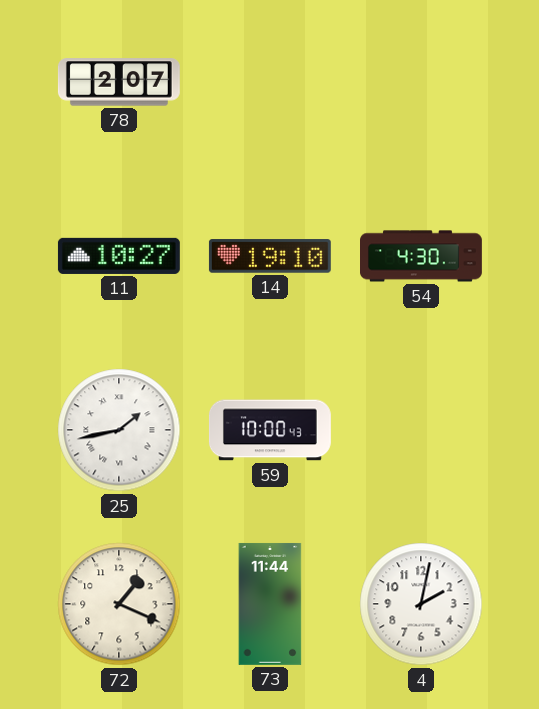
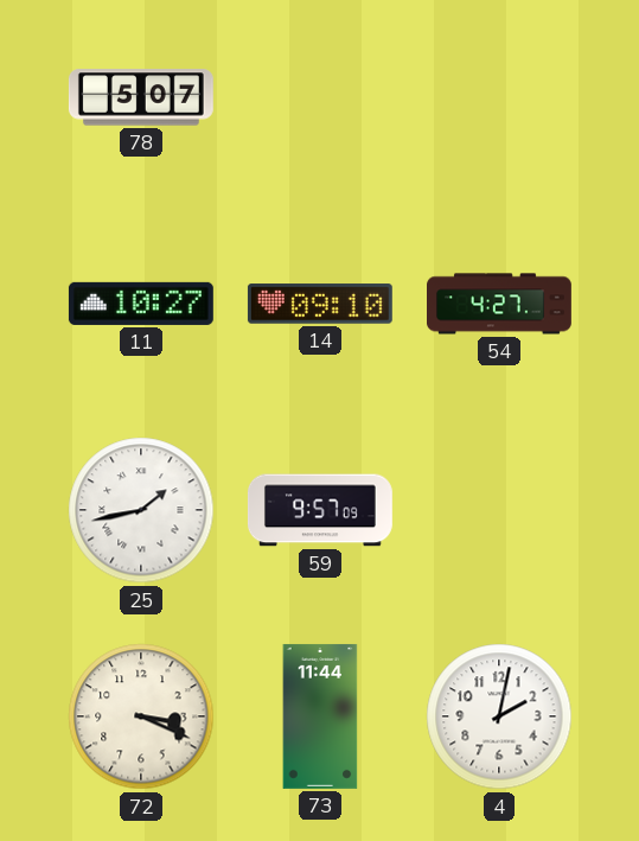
78: 2:07 -> 5:07
14: 19:10 -> 09:10
54: 4:30 -> 4:27
59: 10:00 -> 9:57
72: 1:19 -> 3:19
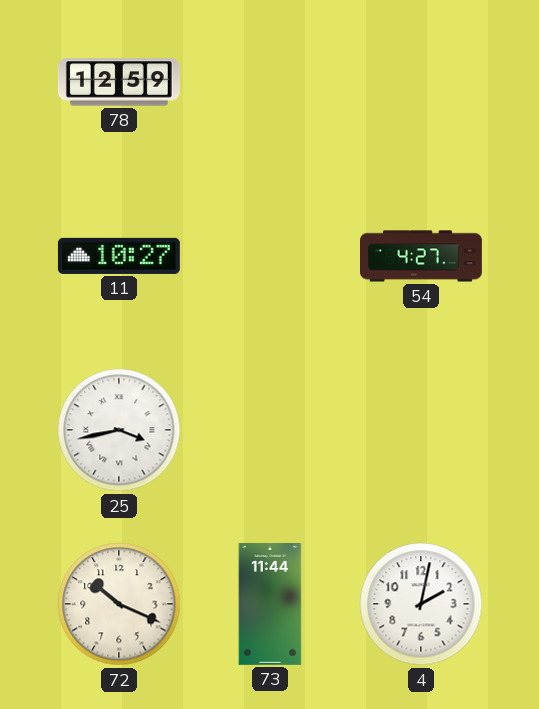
78: 5:07 -> 12:59
14: 09:10 -> none
25: 1:43 -> 3:43
59: 9:57 -> none
72: 3:19 -> 10:19
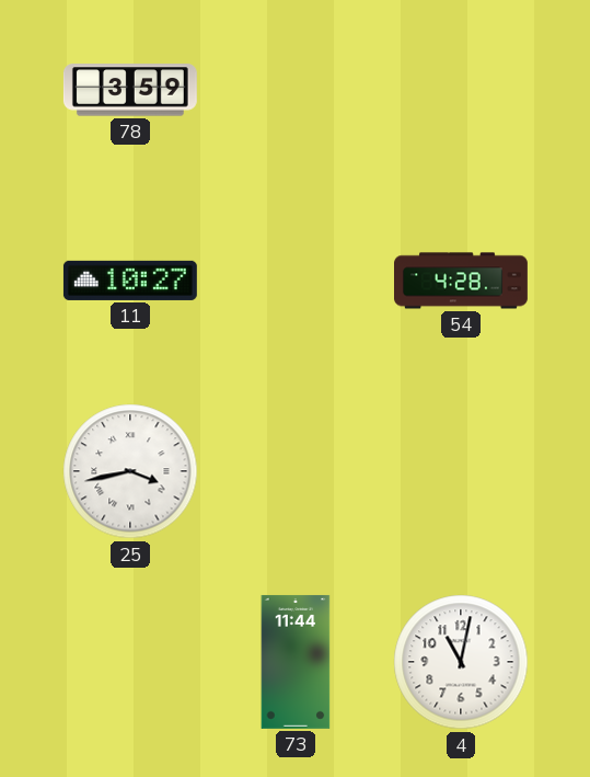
78: 12:59 -> 3:59
54: 4:27 -> 4:28
72: 10:19 -> none
4: 2:02 -> 11:02
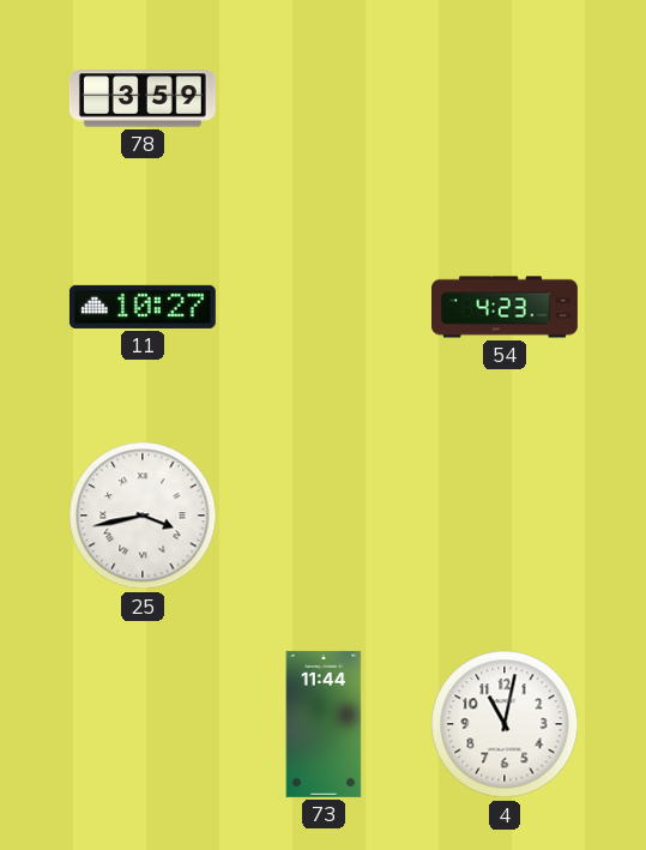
54: 4:28 -> 4:23
